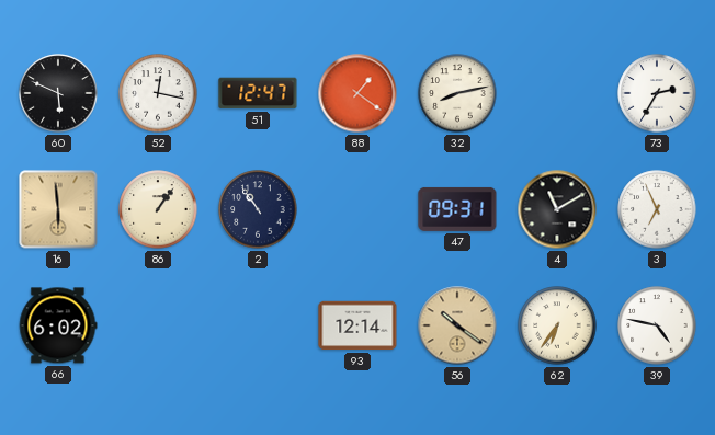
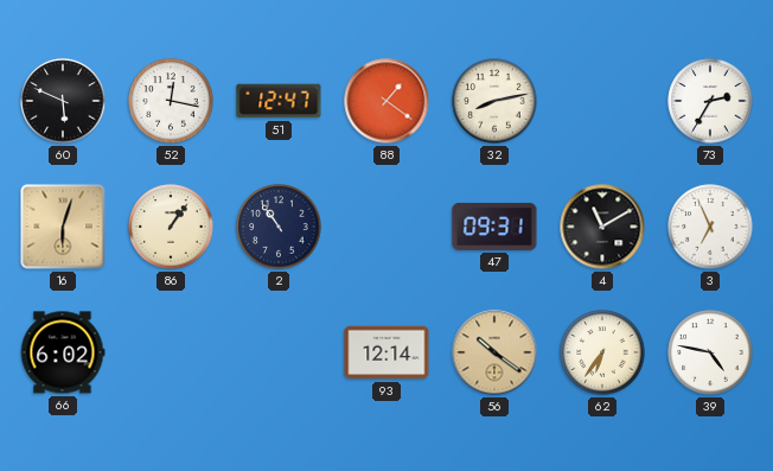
16: 5:59 -> 6:03
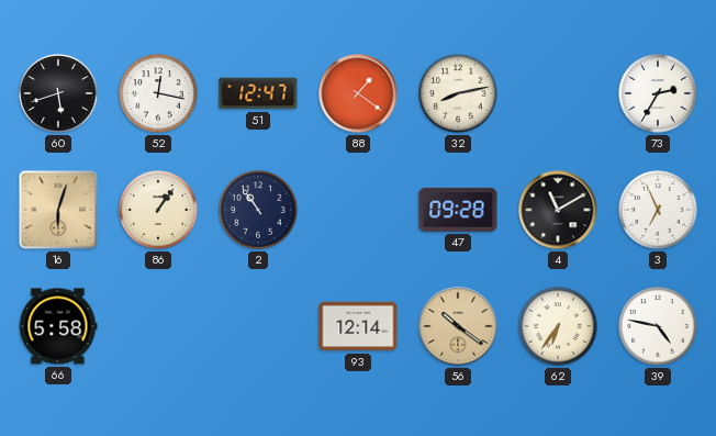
60: 5:49 -> 5:42
47: 09:31 -> 09:28
66: 6:02 -> 5:58
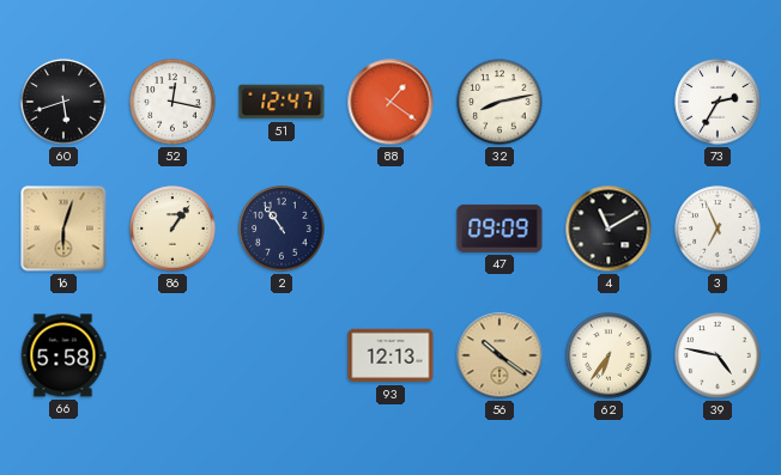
47: 09:28 -> 09:09
93: 12:14 -> 12:13
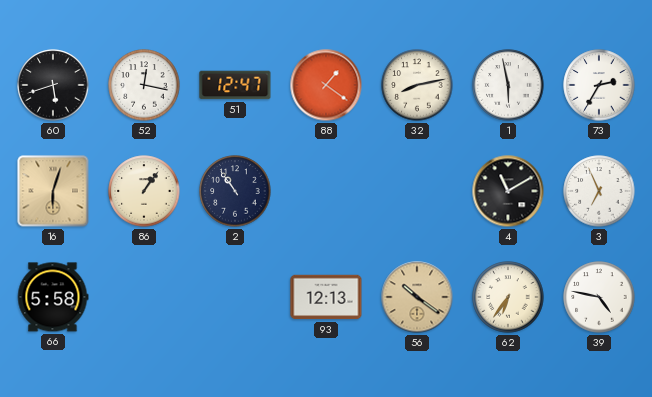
1: none -> 5:58
47: 09:09 -> none
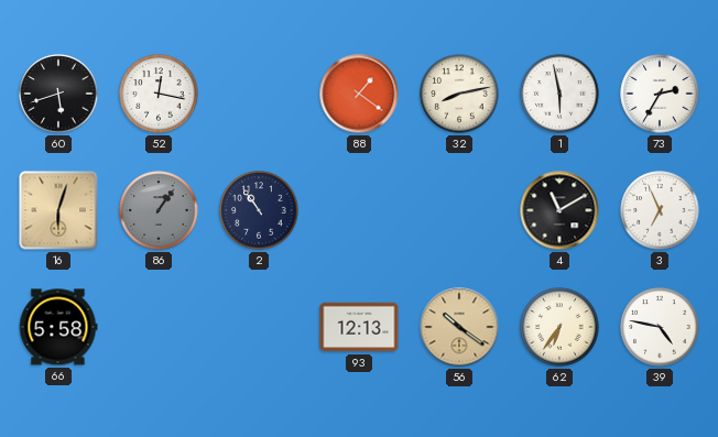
51: 12:47 -> none
86 dial: cream -> grey
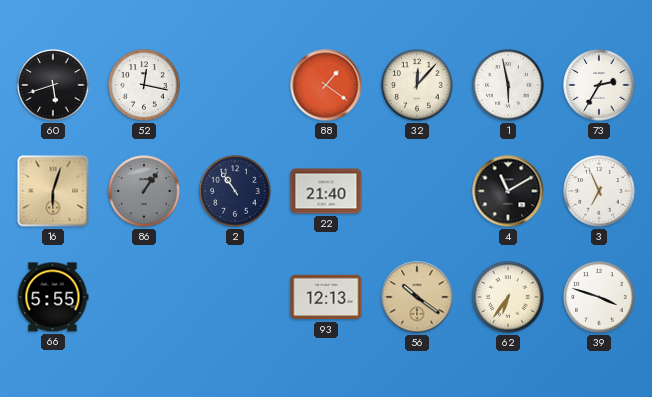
32: 8:13 -> 12:07
22: none -> 21:40
66: 5:58 -> 5:55
39: 4:47 -> 3:48
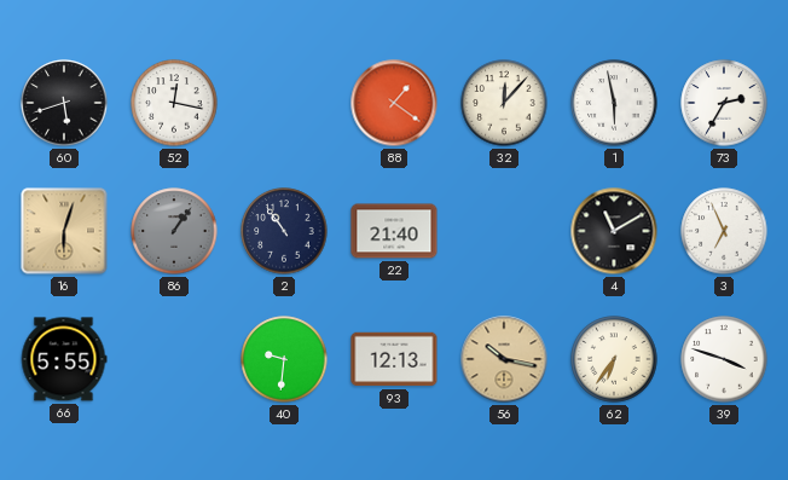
40: none -> 9:31
56: 10:21 -> 10:17
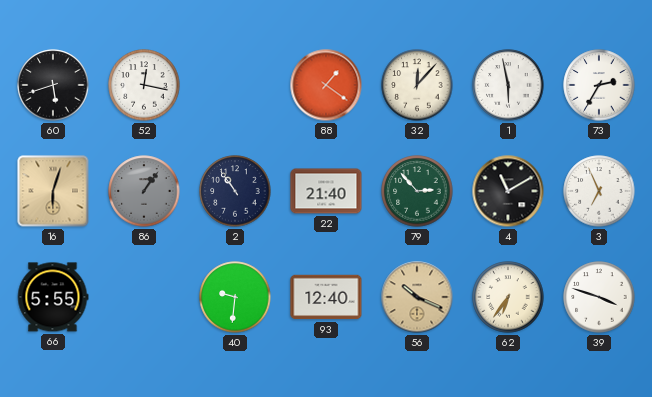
79: none -> 2:53
93: 12:13 -> 12:40
56: 10:17 -> 10:19
